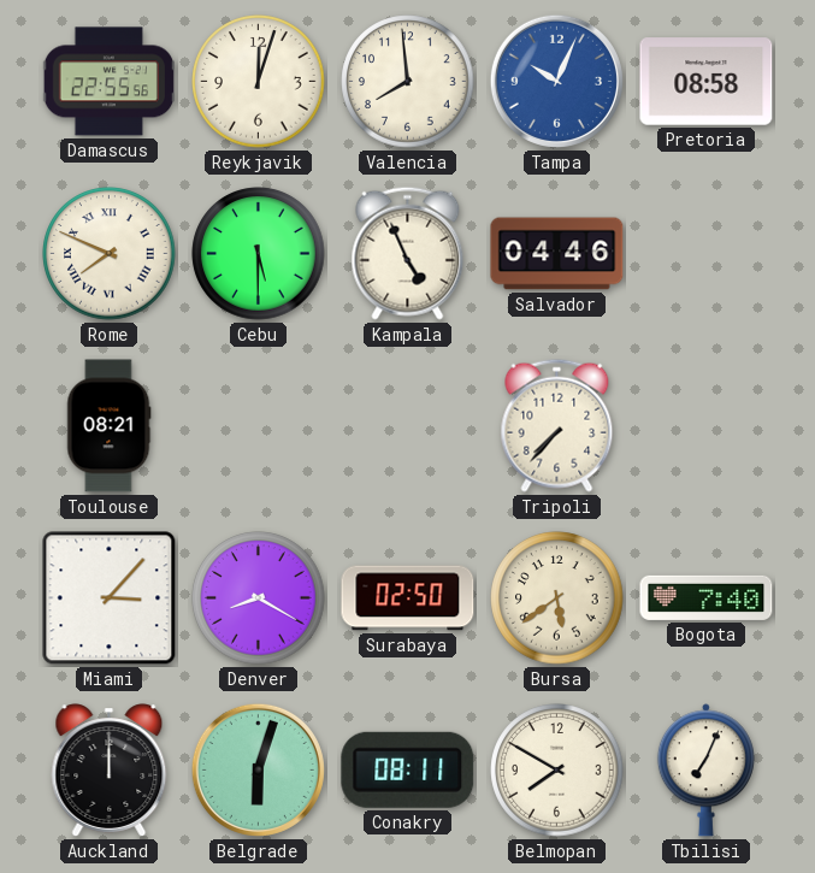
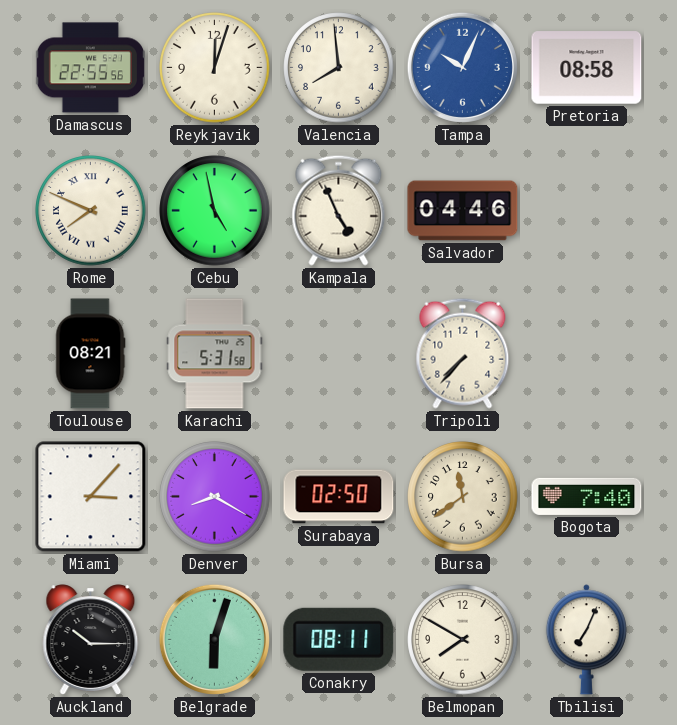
Cebu: 5:30 -> 4:58
Karachi: none -> 5:31
Bursa: 5:39 -> 11:39
Auckland: 12:00 -> 10:15
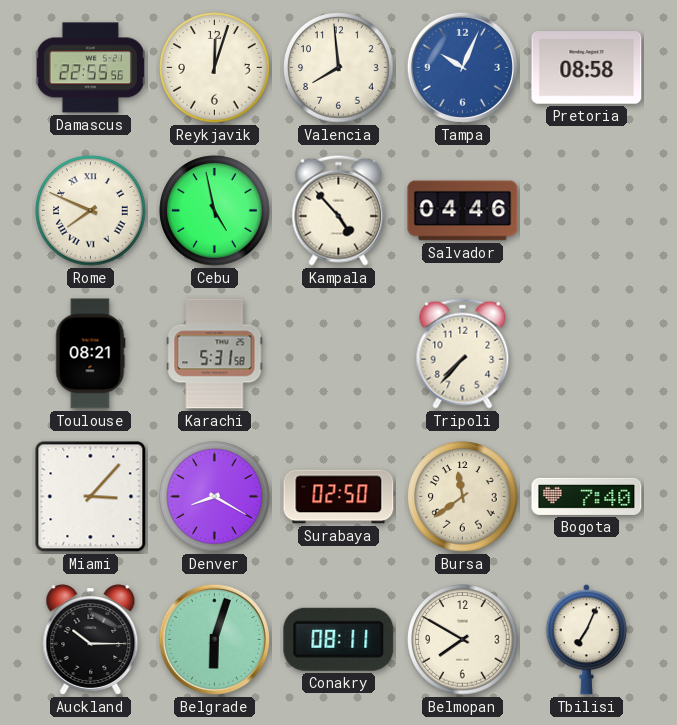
Kampala: 4:56 -> 4:53
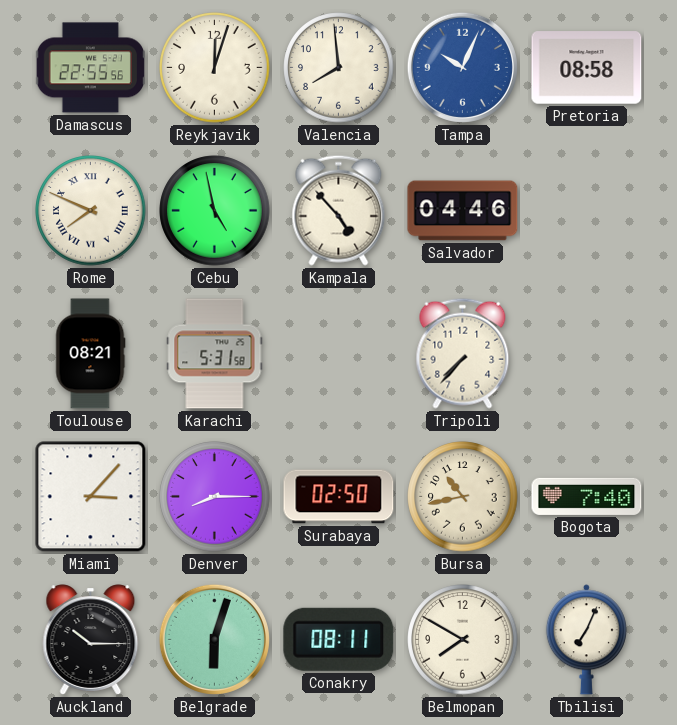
Denver: 8:20 -> 8:15
Bursa: 11:39 -> 10:43
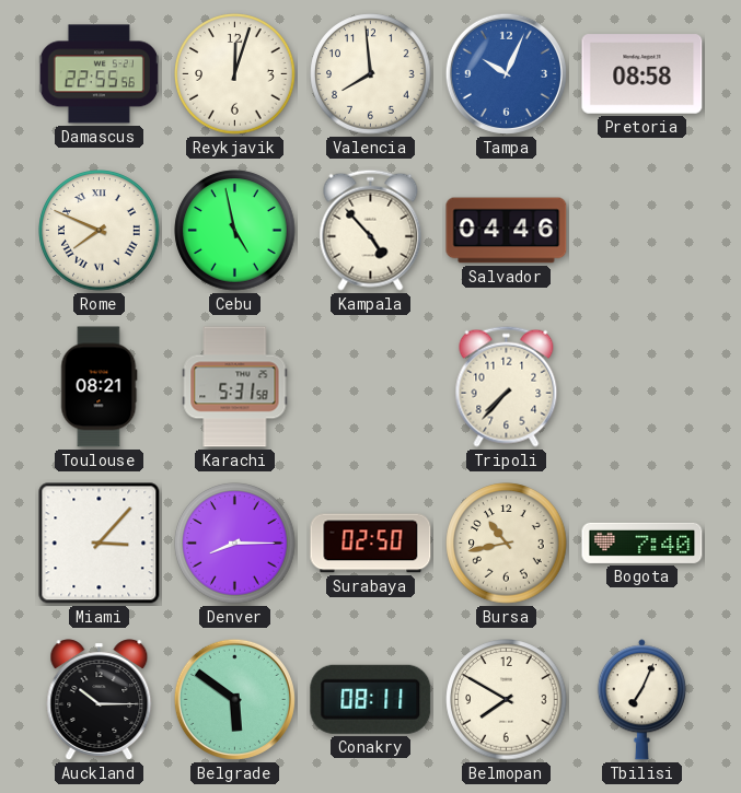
Belgrade: 6:03 -> 5:51
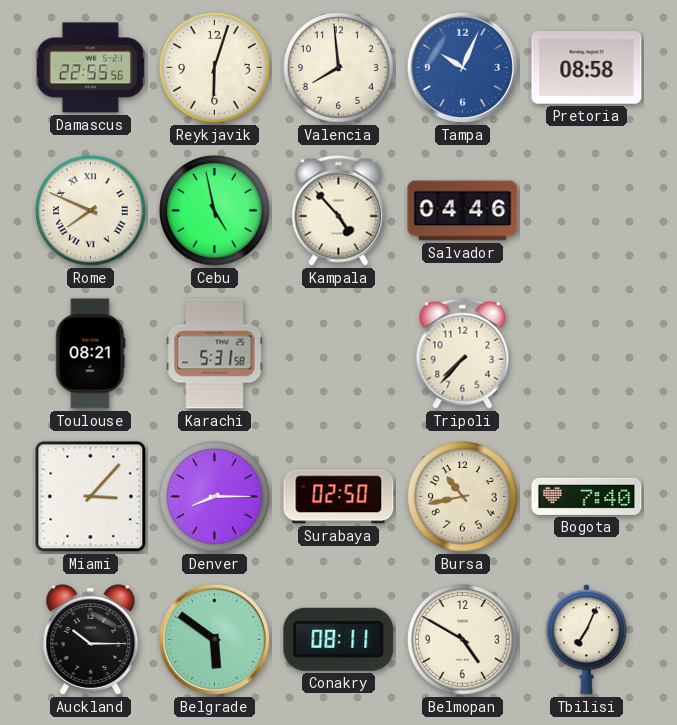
Reykjavik: 12:03 -> 6:03
Belmopan: 7:50 -> 4:50
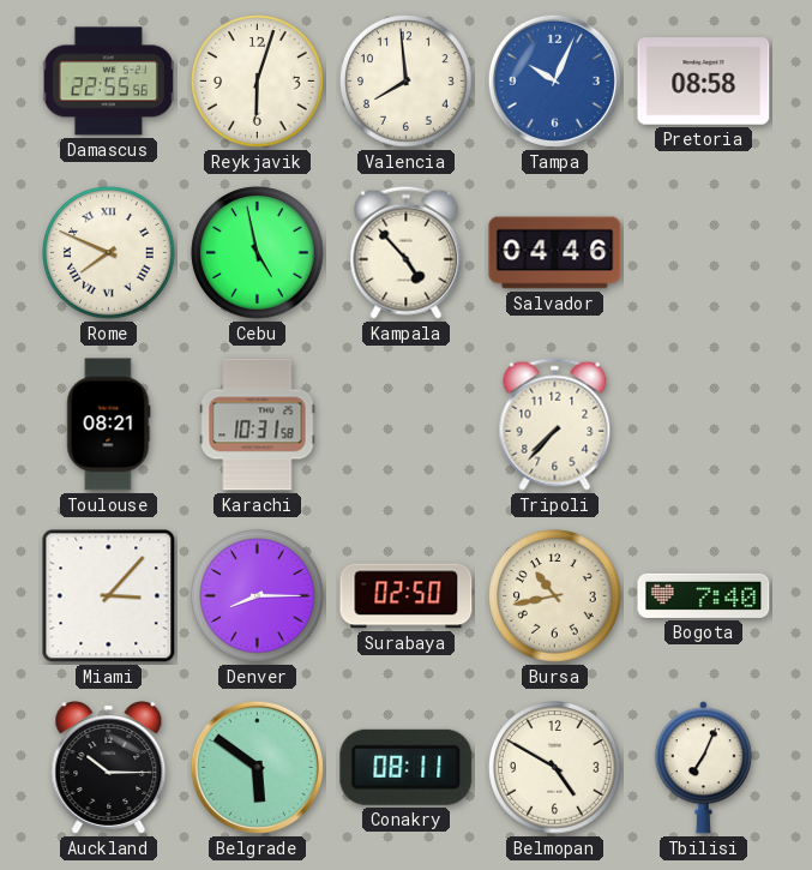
Karachi: 5:31 -> 10:31
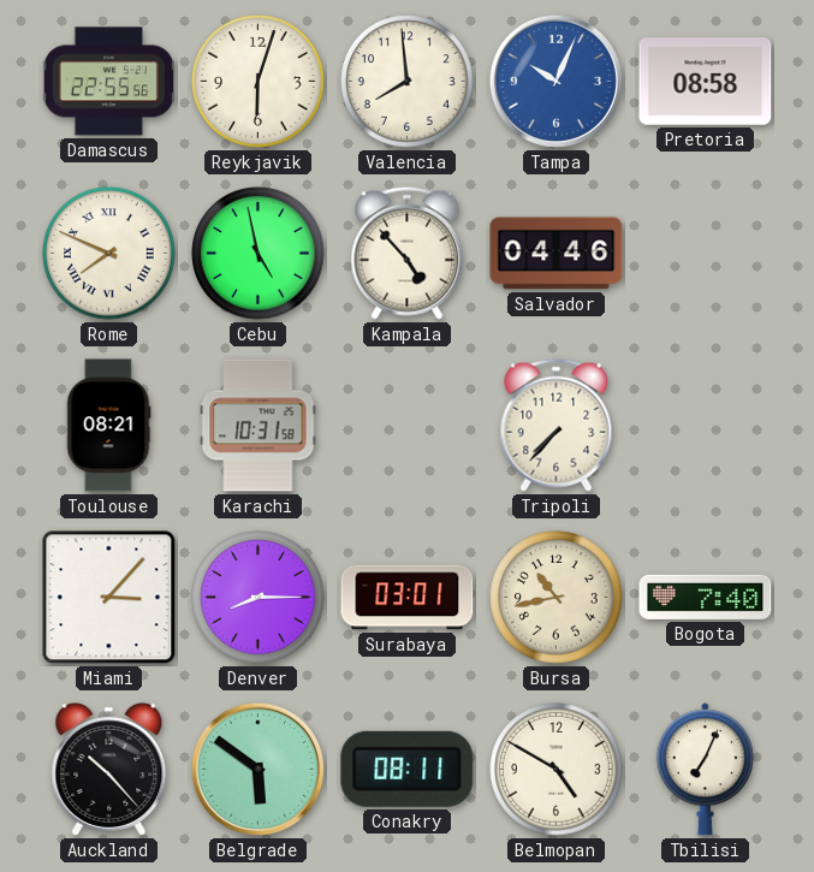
Surabaya: 02:50 -> 03:01
Auckland: 10:15 -> 10:23
